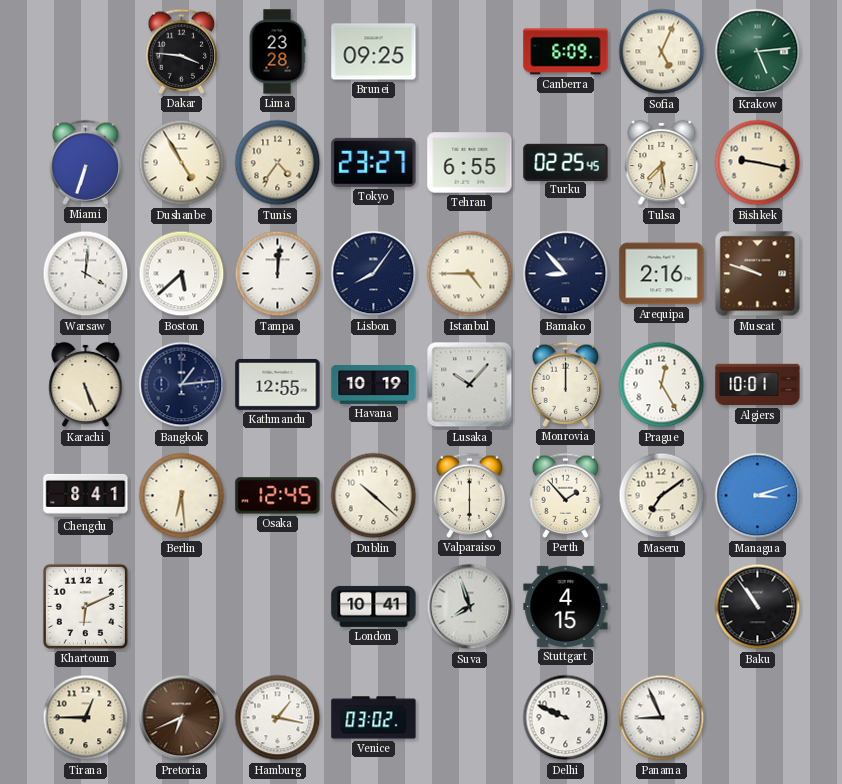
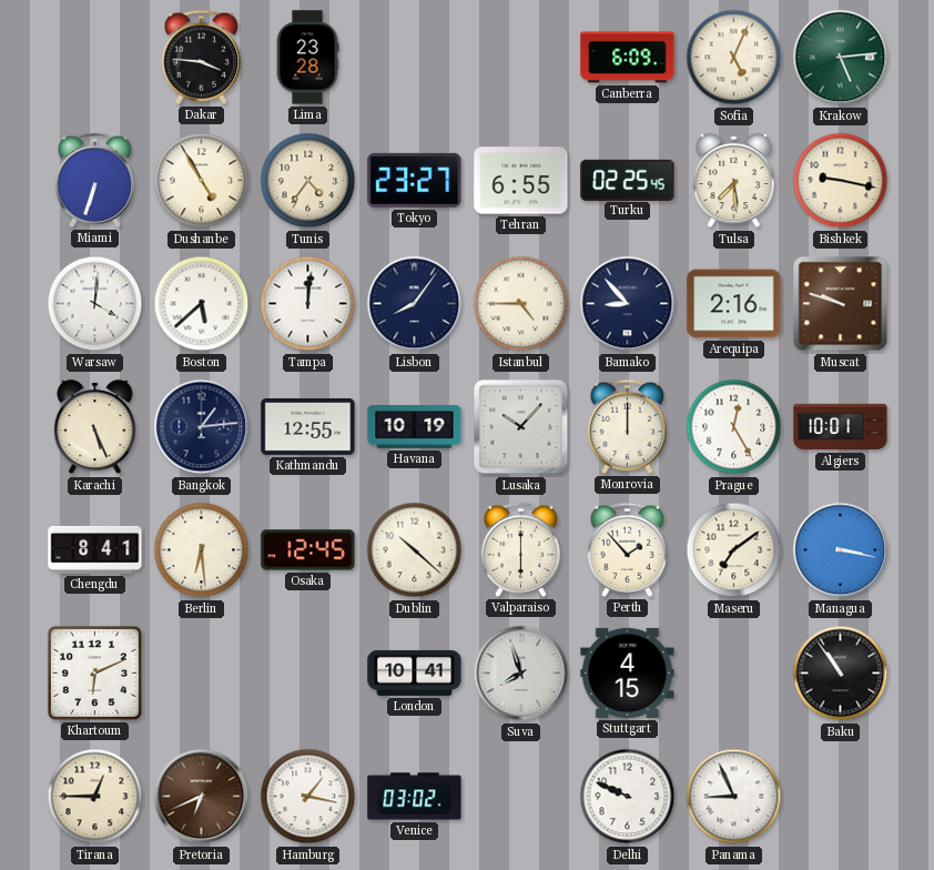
Brunei: 09:25 -> none
Managua: 3:12 -> 3:17
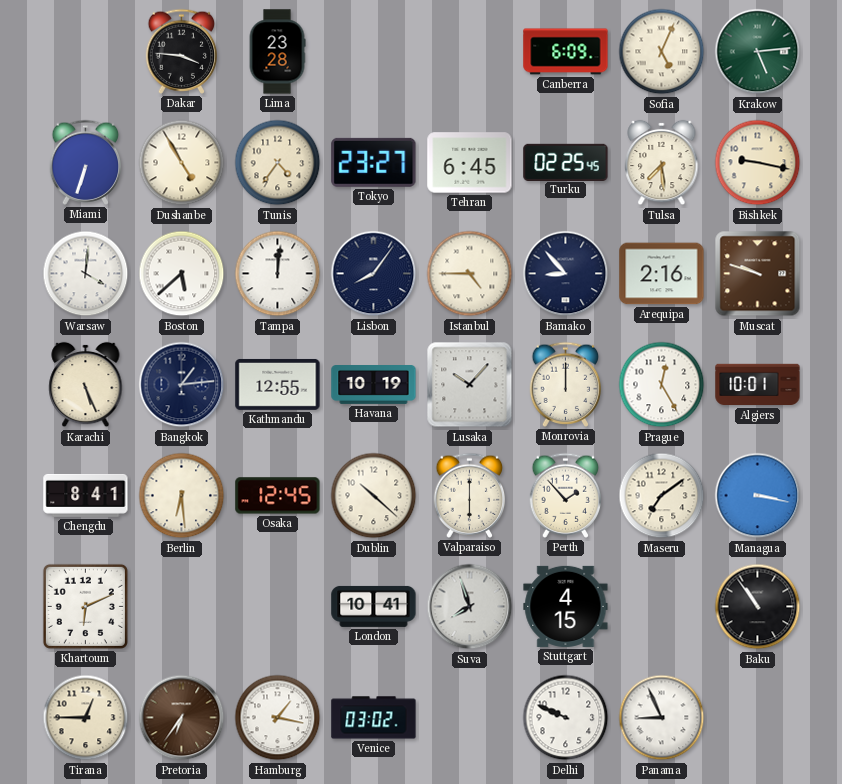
Tehran: 6:55 -> 6:45
Pretoria: 6:41 -> 6:36
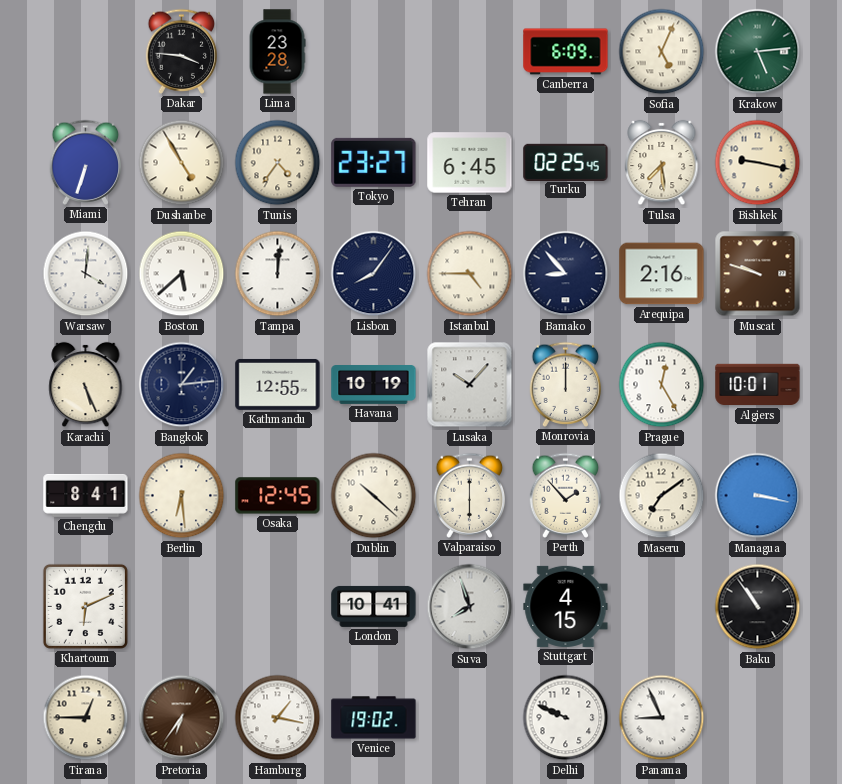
Venice: 03:02 -> 19:02
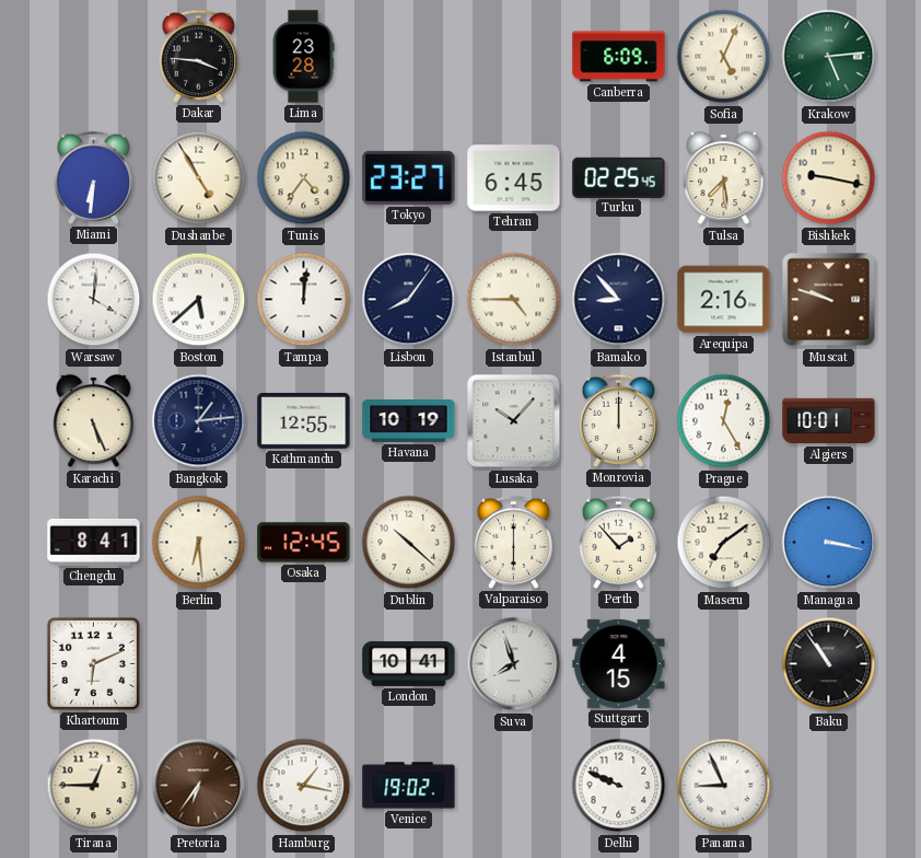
Miami: 6:33 -> 6:31
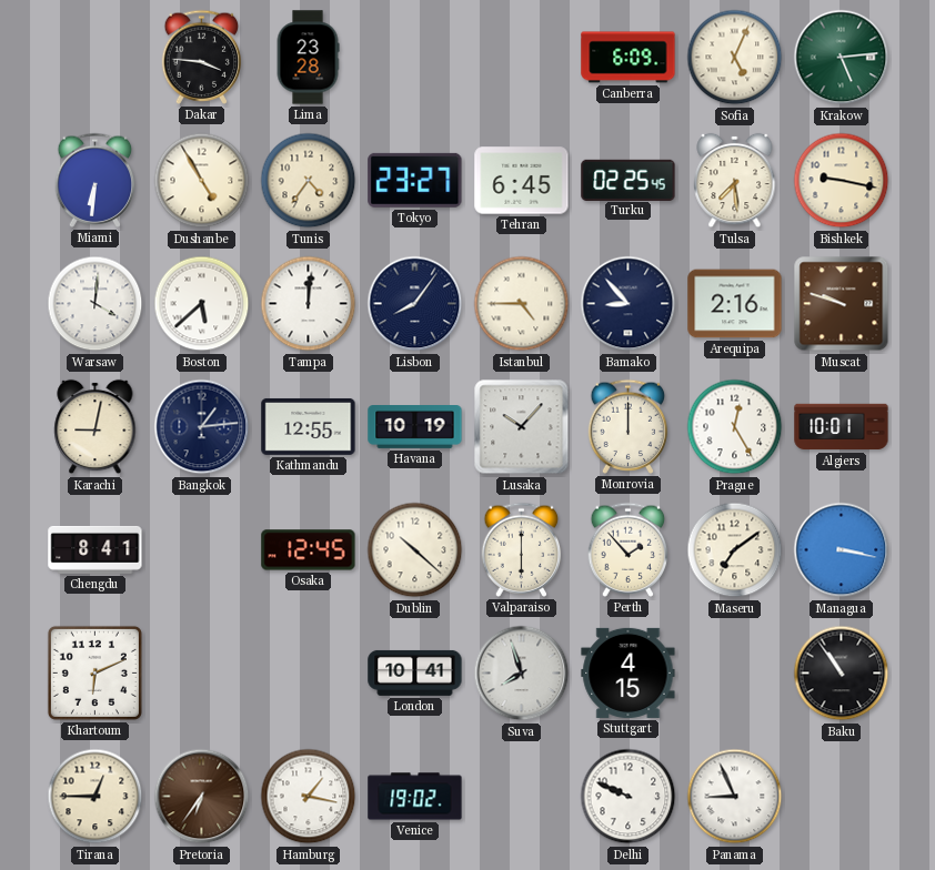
Karachi: 5:26 -> 9:02
Berlin: 6:29 -> none
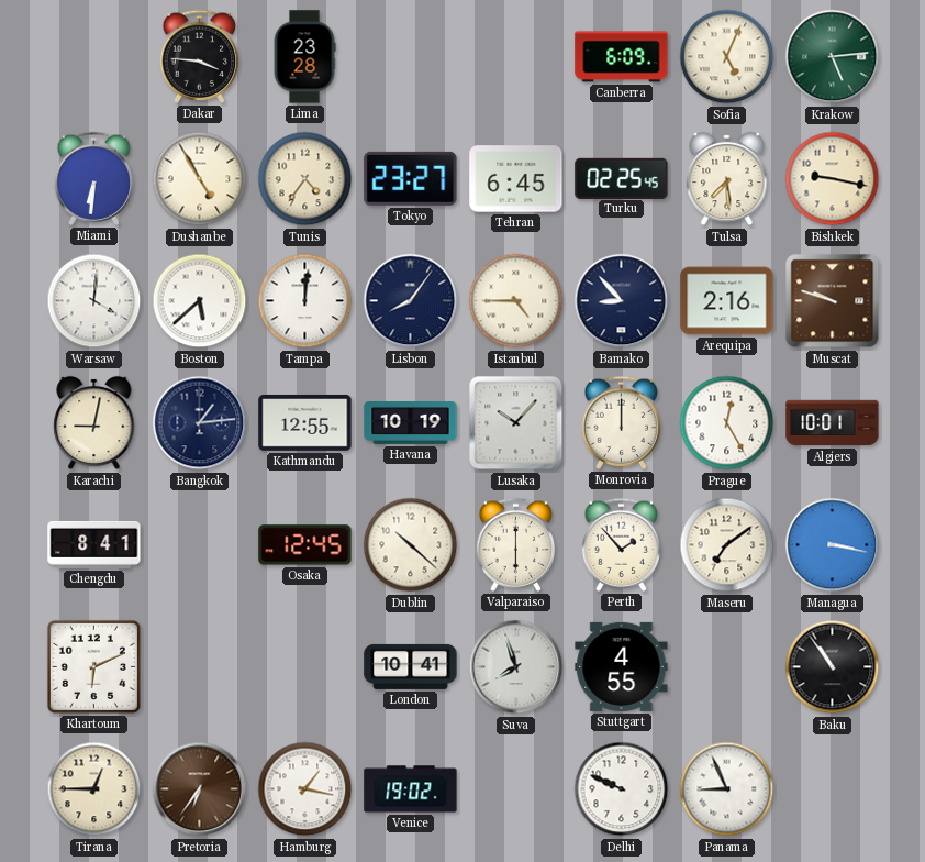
Stuttgart: 4:15 -> 4:55
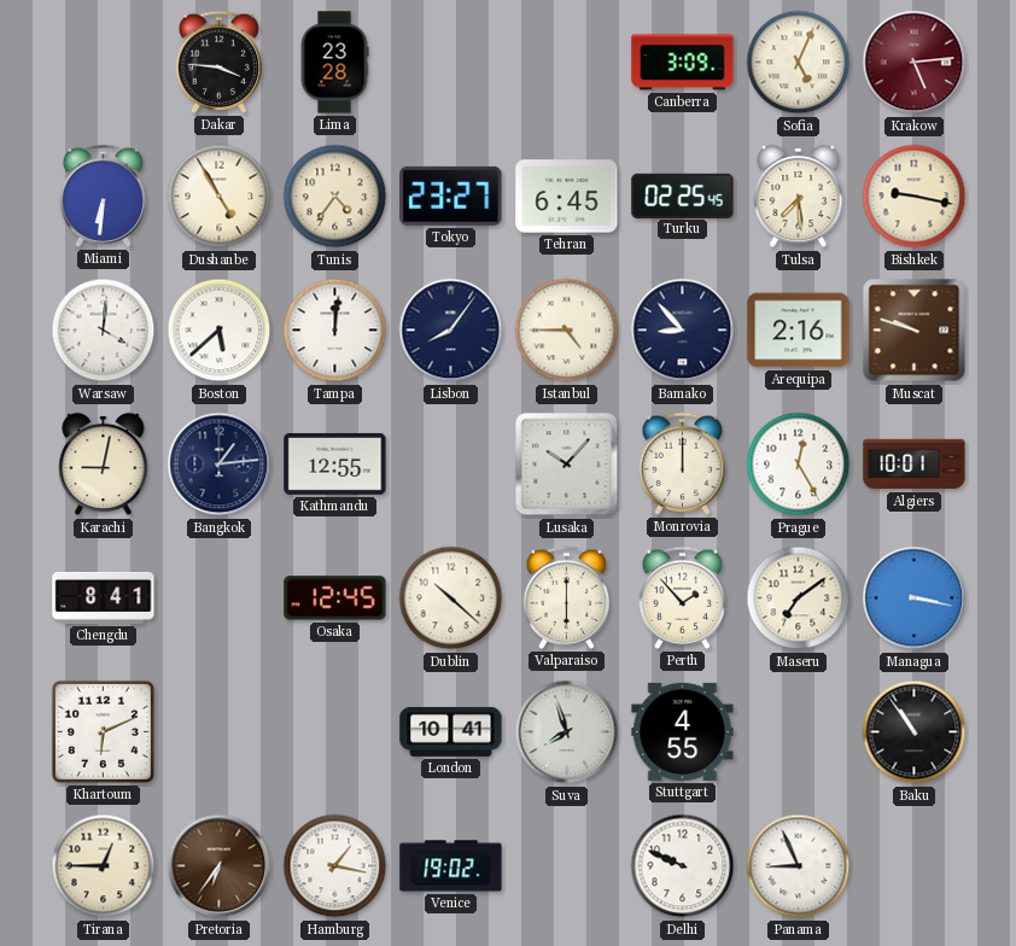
Canberra: 6:09 -> 3:09
Krakow dial: green -> burgundy
Havana: 10:19 -> none
